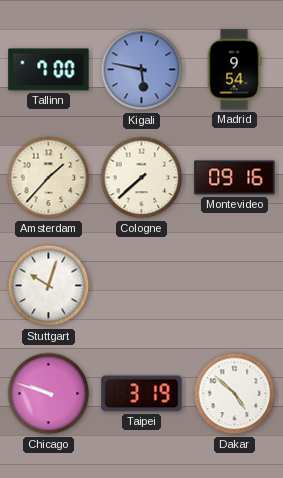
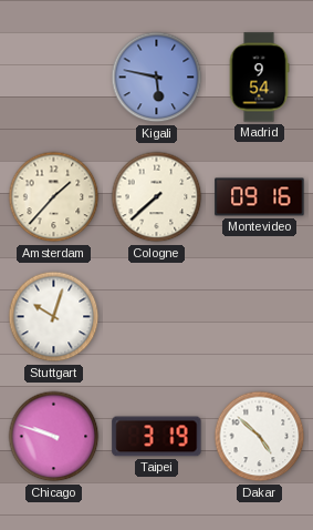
Tallinn: 7:00 -> none
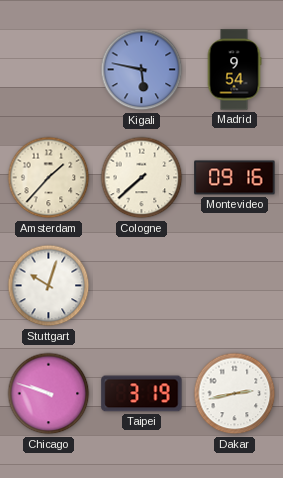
Dakar: 4:52 -> 2:43
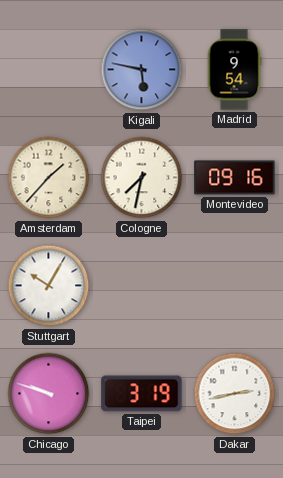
Cologne: 7:38 -> 7:32
Stuttgart: 10:03 -> 10:05
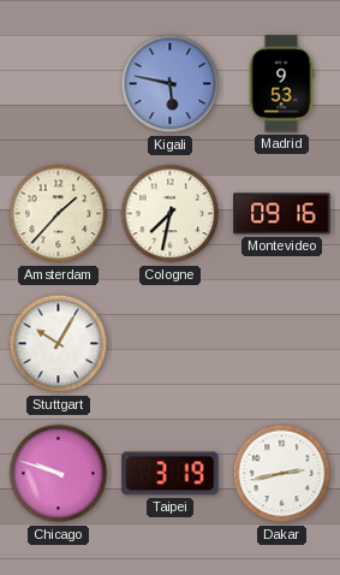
Madrid: 9:54 -> 9:53
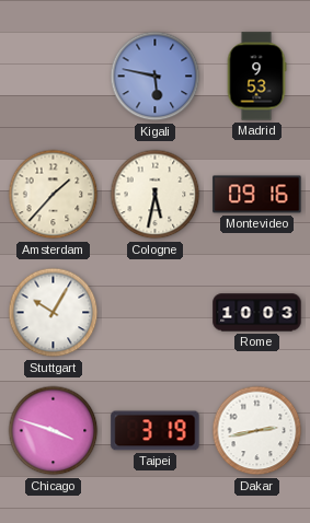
Cologne: 7:32 -> 5:32
Rome: none -> 10:03
Chicago: 9:48 -> 3:48
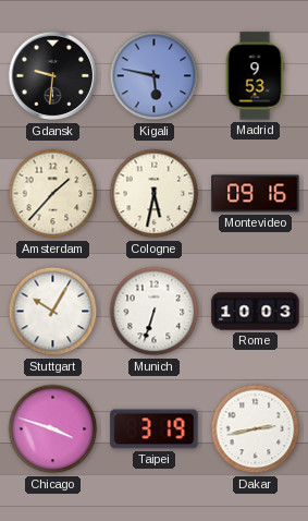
Gdansk: none -> 9:31
Munich: none -> 6:33
